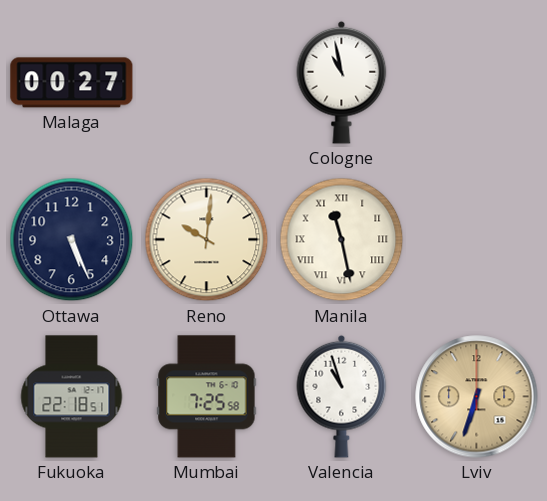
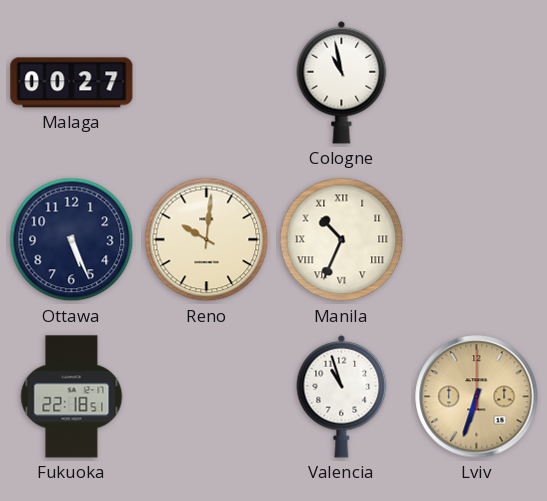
Manila: 11:28 -> 10:34
Mumbai: 7:25 -> none
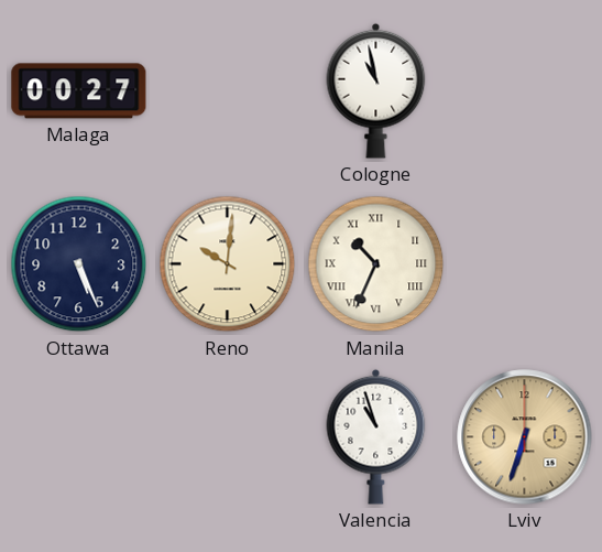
Fukuoka: 22:18 -> none
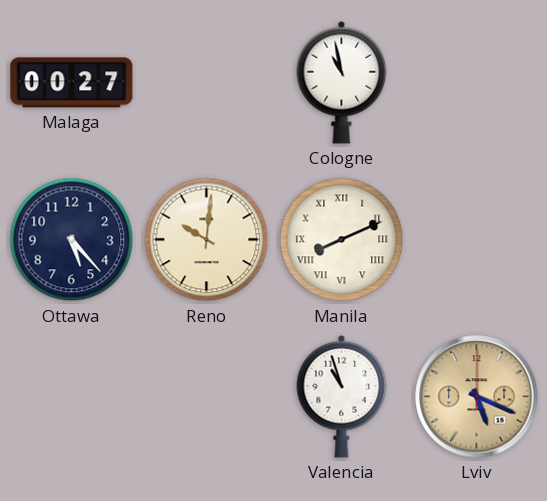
Ottawa: 5:26 -> 5:23
Manila: 10:34 -> 8:11
Lviv: 6:33 -> 5:19
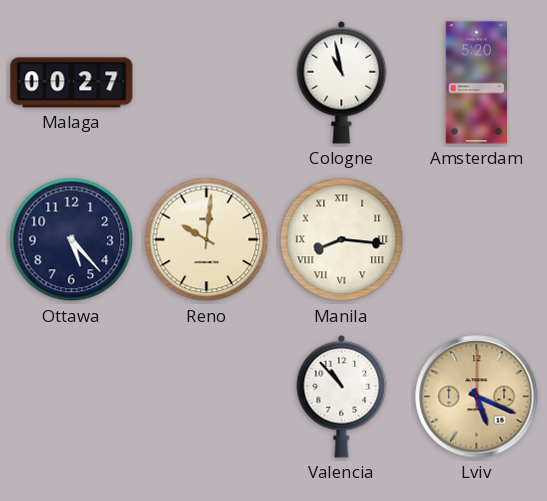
Amsterdam: none -> 5:20
Manila: 8:11 -> 8:16
Valencia: 10:57 -> 10:53
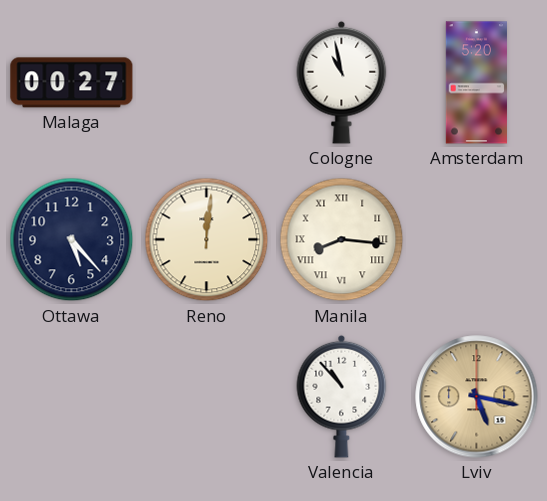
Reno: 10:01 -> 12:01
Lviv: 5:19 -> 5:17
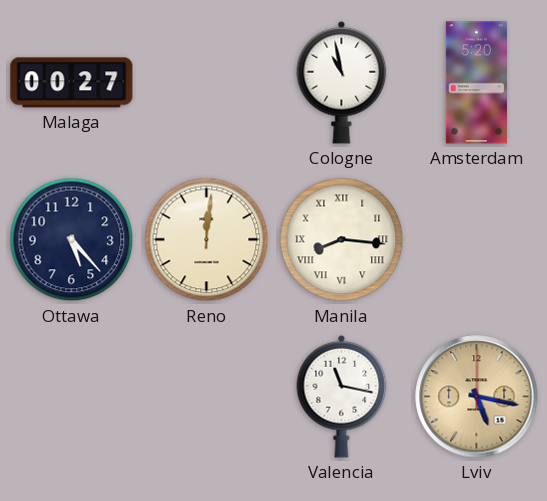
Valencia: 10:53 -> 11:17
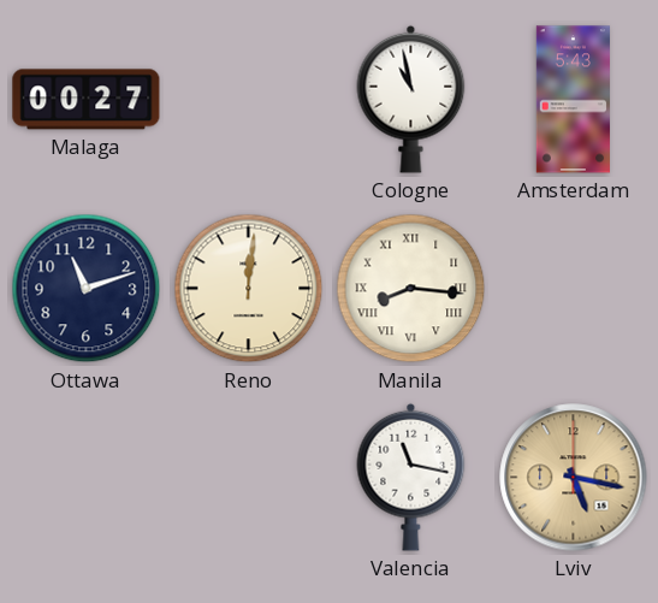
Amsterdam: 5:20 -> 5:43
Ottawa: 5:23 -> 11:12
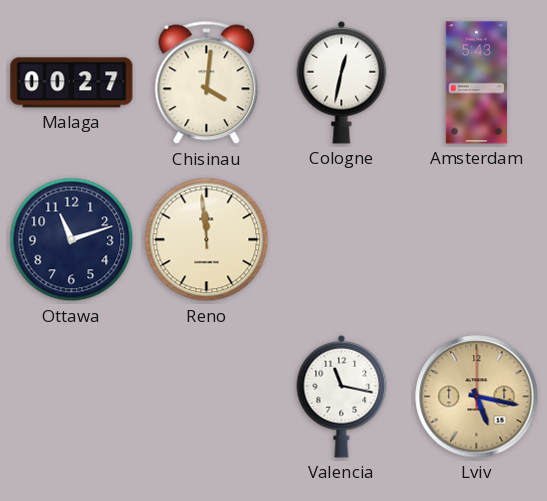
Chisinau: none -> 4:01
Cologne: 10:58 -> 12:32
Reno: 12:01 -> 11:59
Manila: 8:16 -> none
